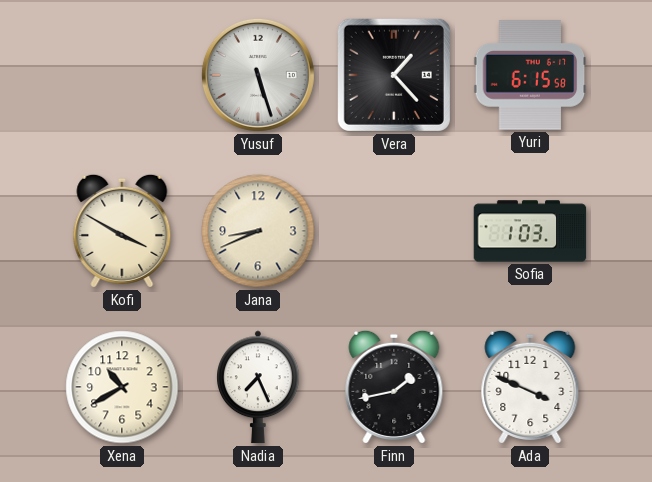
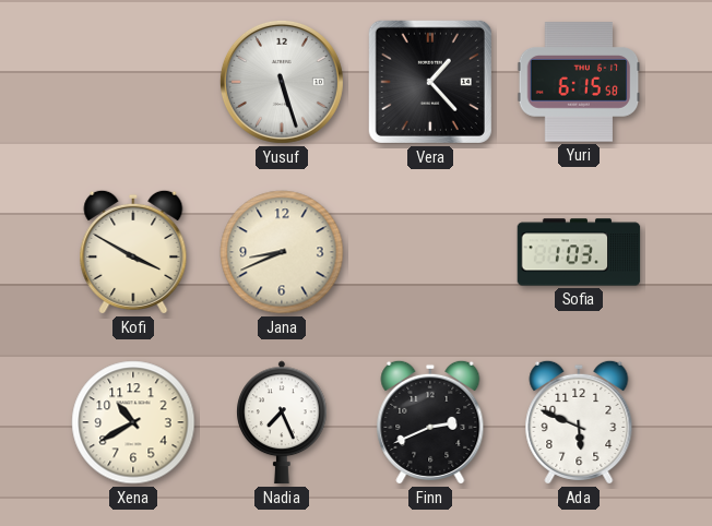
Finn: 1:43 -> 2:41
Ada: 3:49 -> 5:49
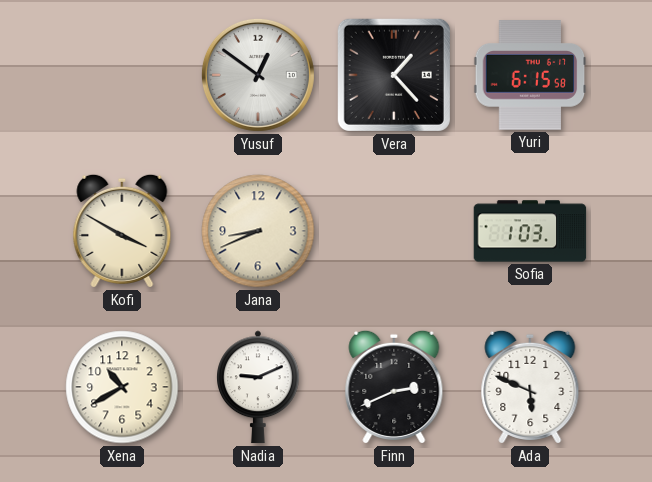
Yusuf: 5:27 -> 12:51
Nadia: 7:26 -> 9:11
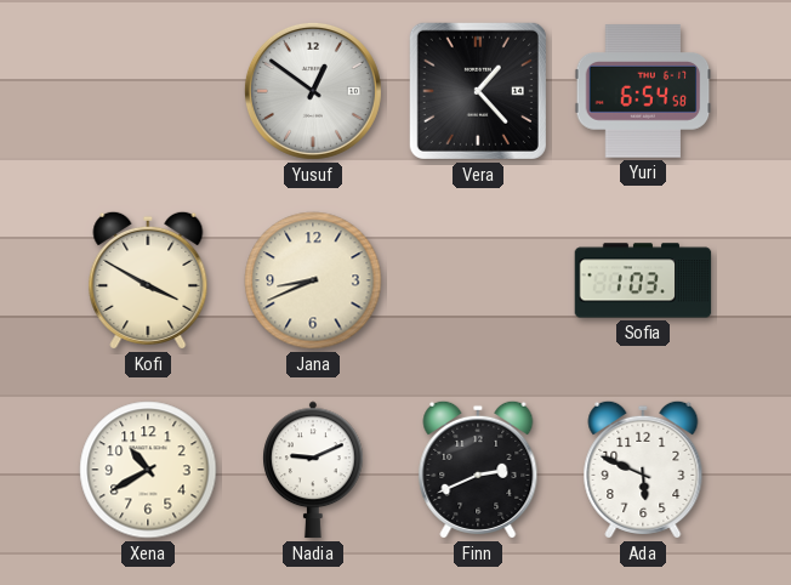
Yuri: 6:15 -> 6:54
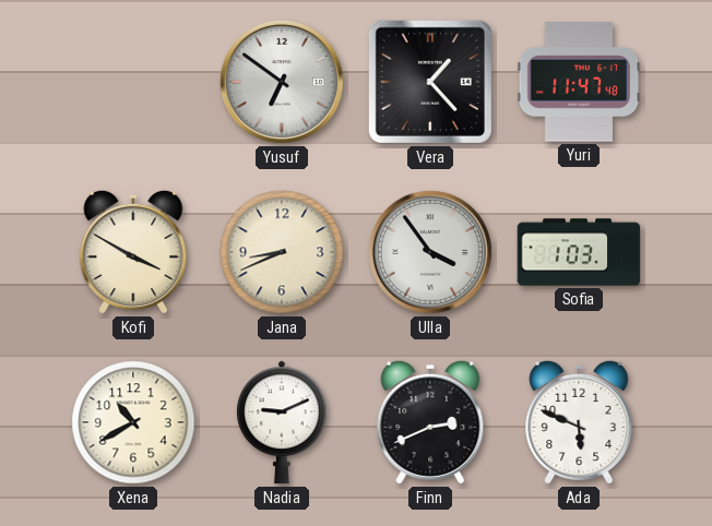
Yusuf: 12:51 -> 6:51
Yuri: 6:54 -> 11:47
Ulla: none -> 3:54
